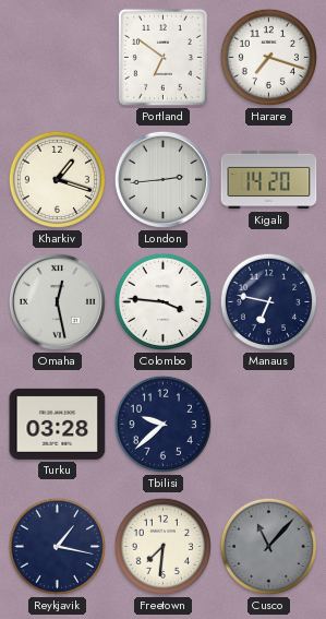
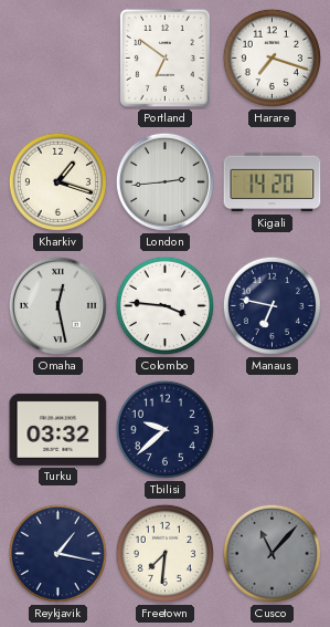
Turku: 03:28 -> 03:32
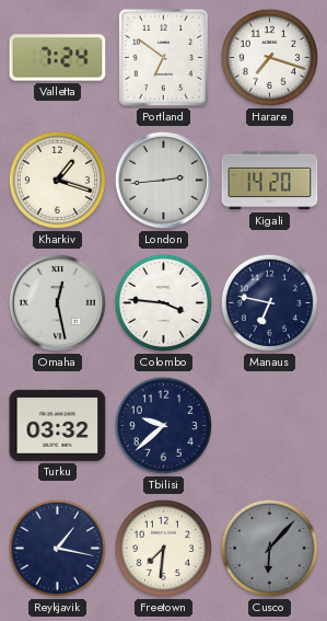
Valletta: none -> 7:24
Cusco: 11:07 -> 6:07
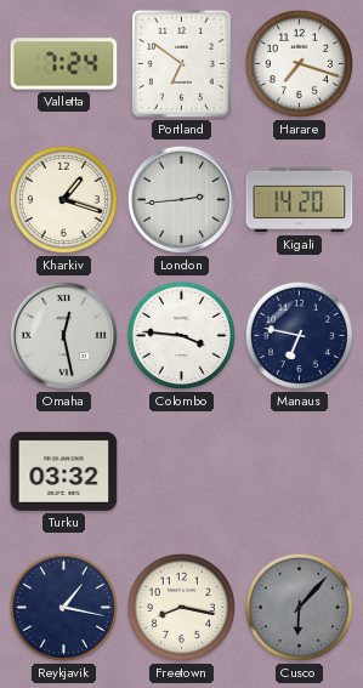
Tbilisi: 9:38 -> none
Freetown: 7:31 -> 8:17
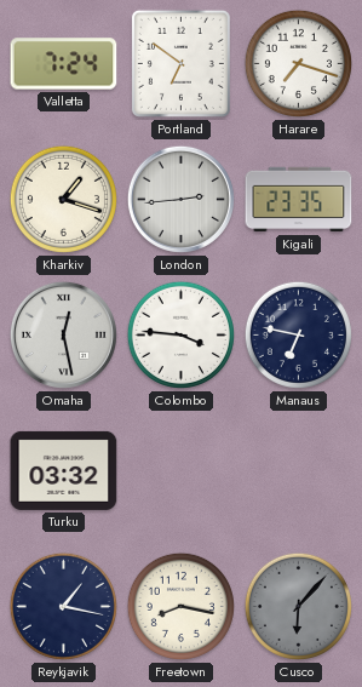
Kigali: 14:20 -> 23:35
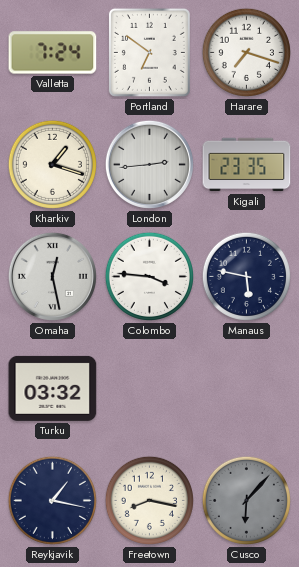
Manaus: 6:47 -> 5:47
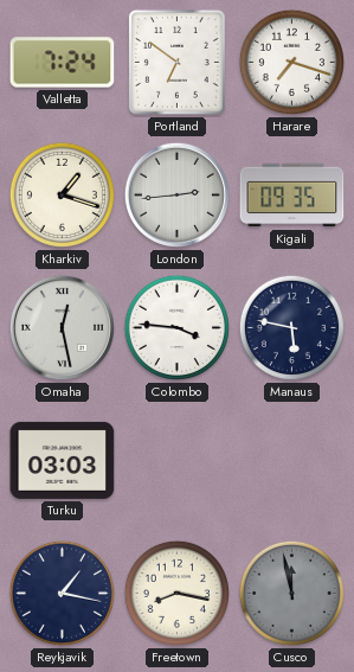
Kigali: 23:35 -> 09:35
Turku: 03:32 -> 03:03
Cusco: 6:07 -> 11:58
